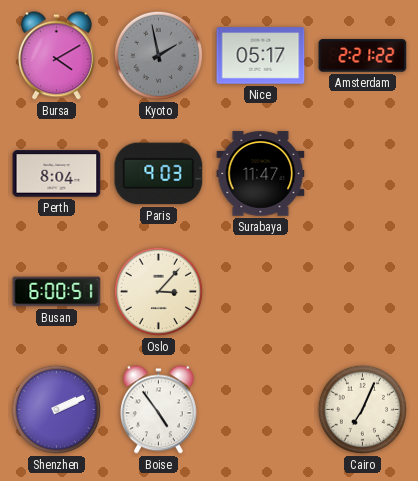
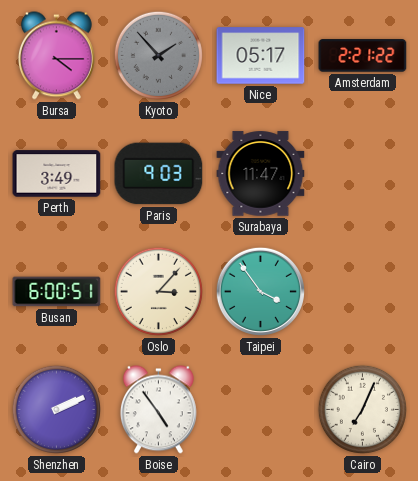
Bursa: 4:10 -> 4:15
Kyoto: 1:58 -> 1:53
Perth: 8:04 -> 3:49
Taipei: none -> 3:54
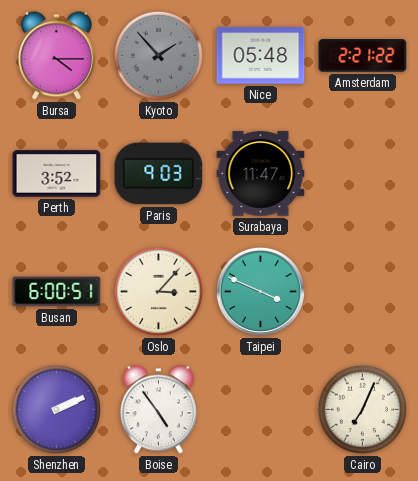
Nice: 05:17 -> 05:48
Perth: 3:49 -> 3:52
Taipei: 3:54 -> 3:49
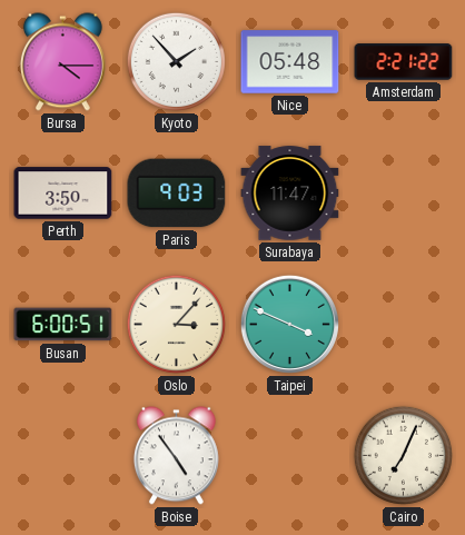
Kyoto dial: grey -> white
Perth: 3:52 -> 3:50
Shenzhen: 2:11 -> none
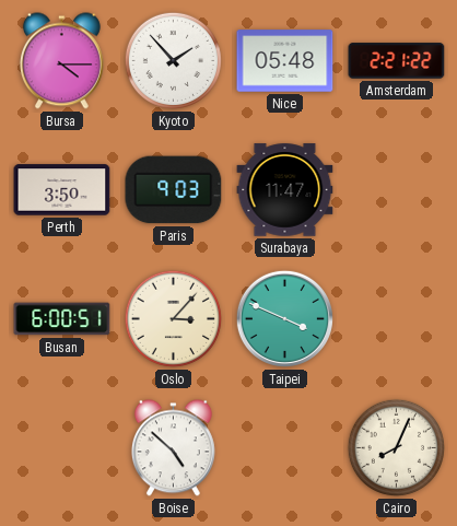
Boise: 4:54 -> 4:52
Cairo: 7:04 -> 8:04
